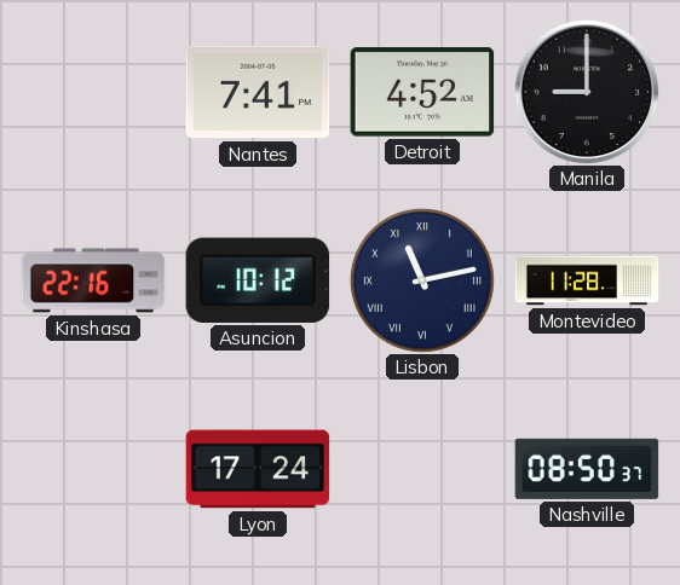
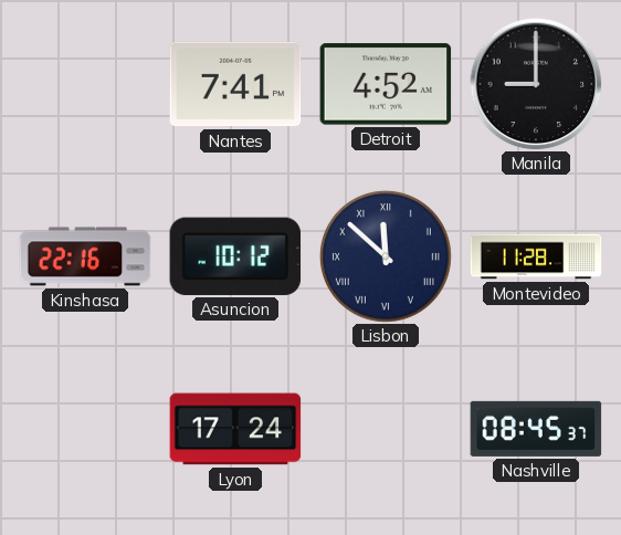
Lisbon: 11:13 -> 11:52
Nashville: 08:50 -> 08:45
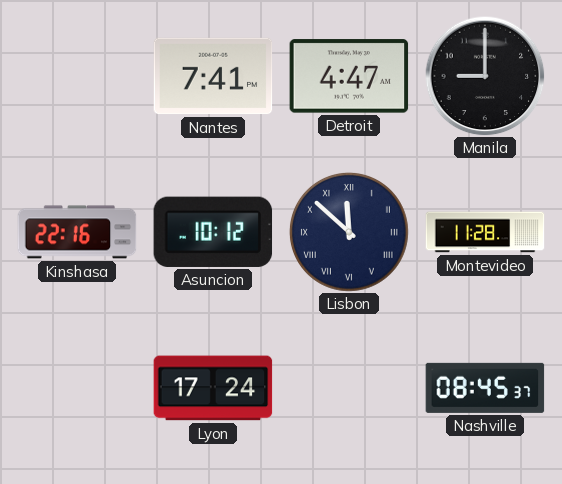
Detroit: 4:52 -> 4:47
